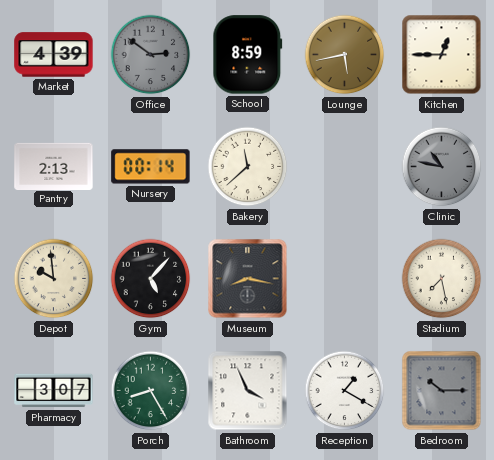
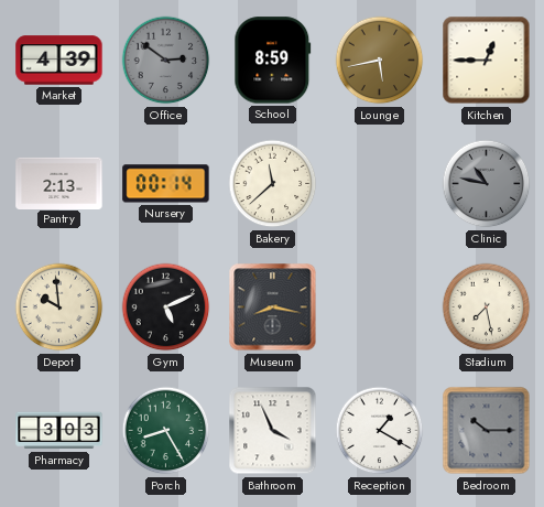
Gym: 5:07 -> 5:11
Pharmacy: 3:07 -> 3:03
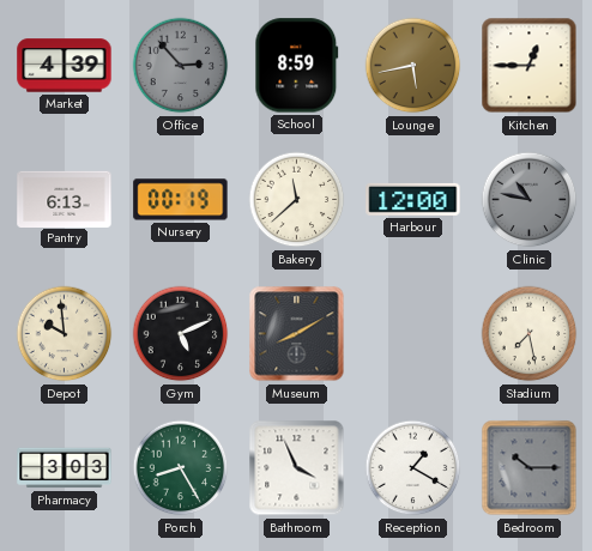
Office: 2:51 -> 2:53
Pantry: 2:13 -> 6:13
Nursery: 00:14 -> 00:19
Harbour: none -> 12:00
Museum: 8:17 -> 8:10
